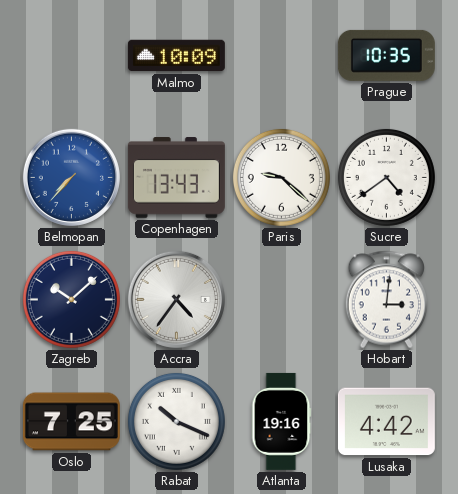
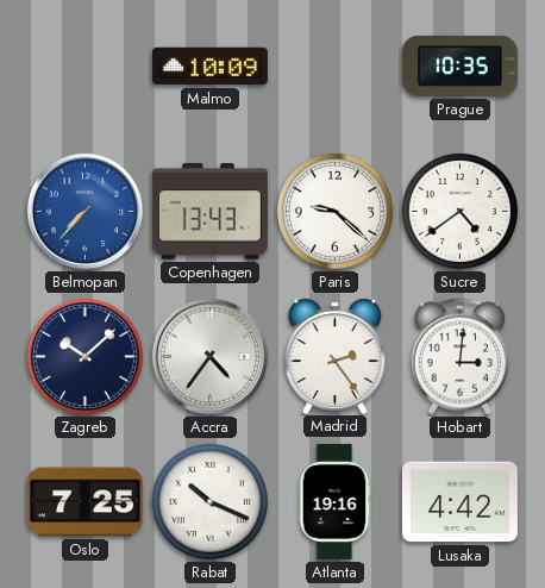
Madrid: none -> 2:24
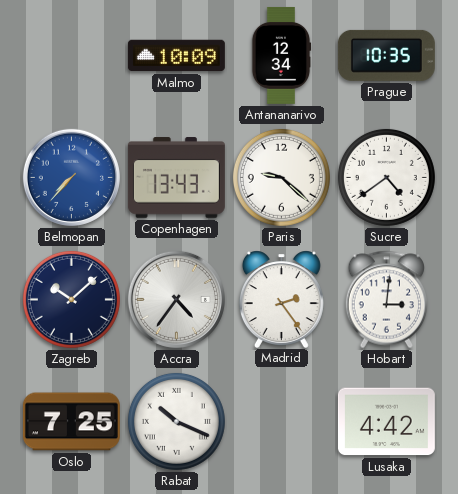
Antananarivo: none -> 12:34
Atlanta: 19:16 -> none
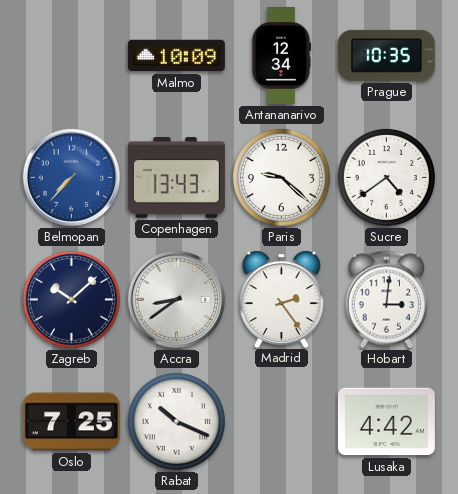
Accra: 4:36 -> 8:39
